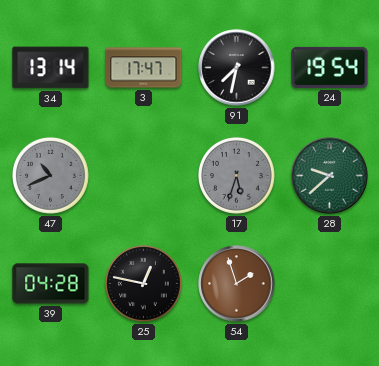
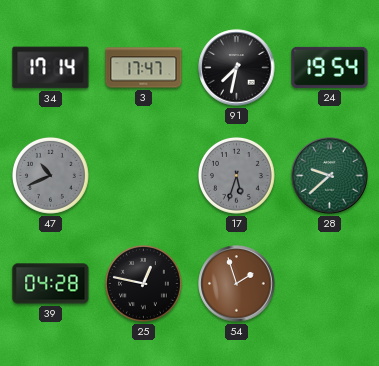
34: 13:14 -> 17:14
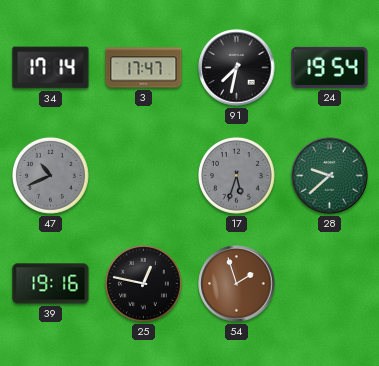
39: 04:28 -> 19:16
